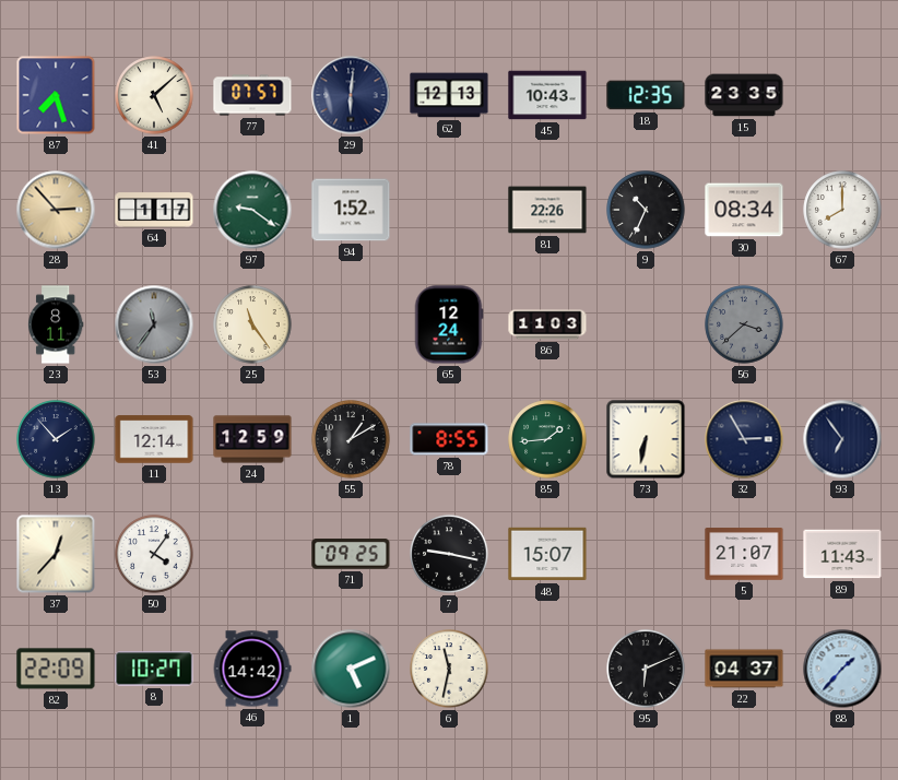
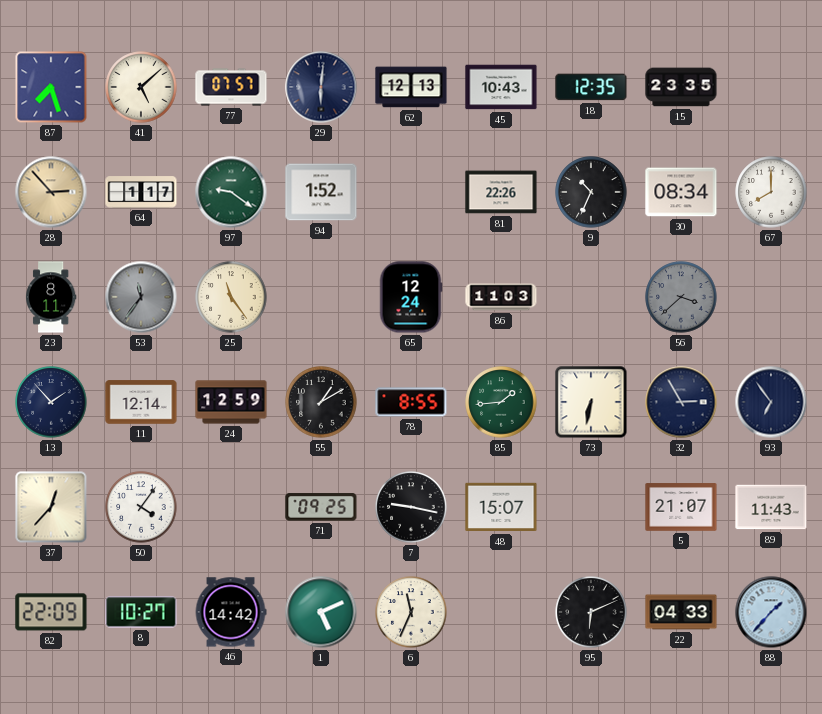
6: 11:32 -> 11:34
22: 04:37 -> 04:33
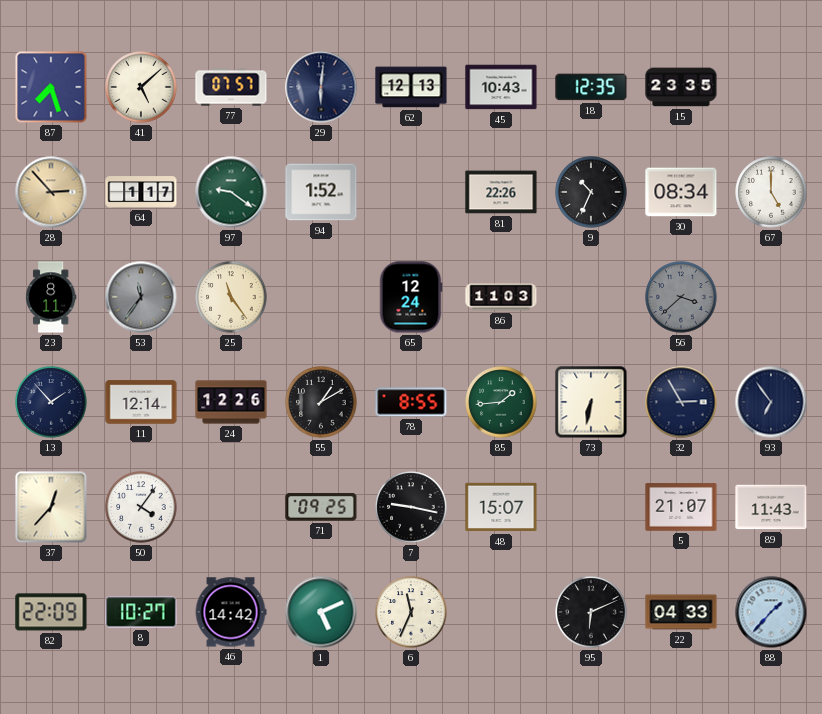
67: 8:00 -> 5:00
24: 12:59 -> 12:26
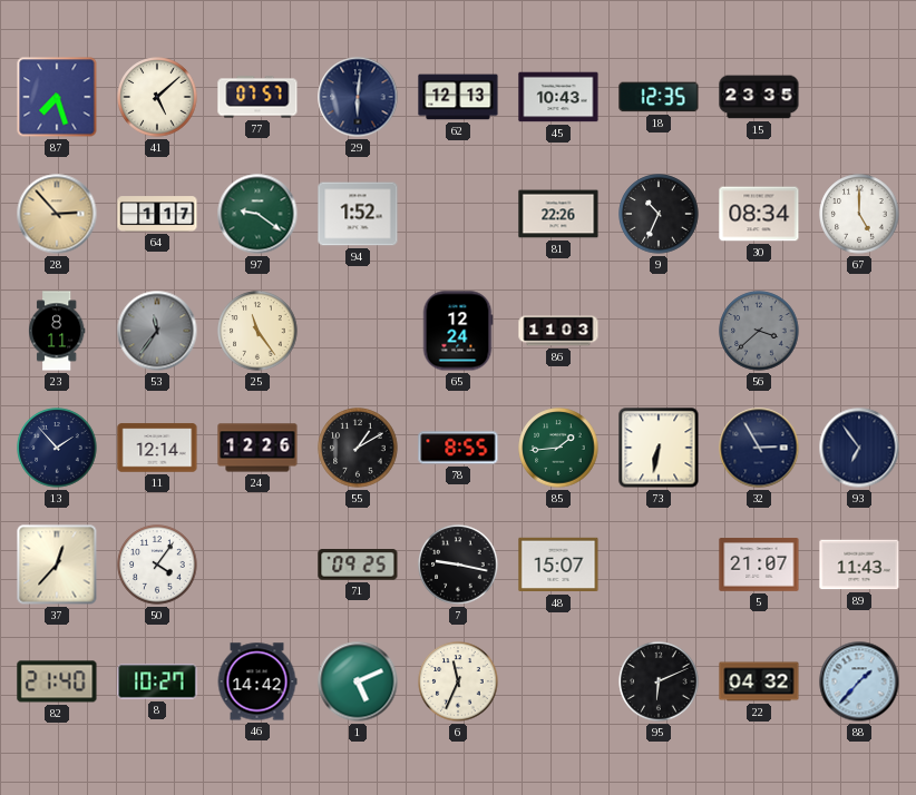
82: 22:09 -> 21:40
22: 04:33 -> 04:32
